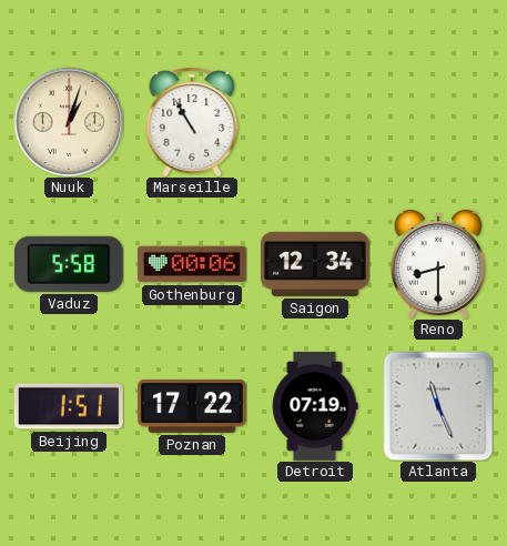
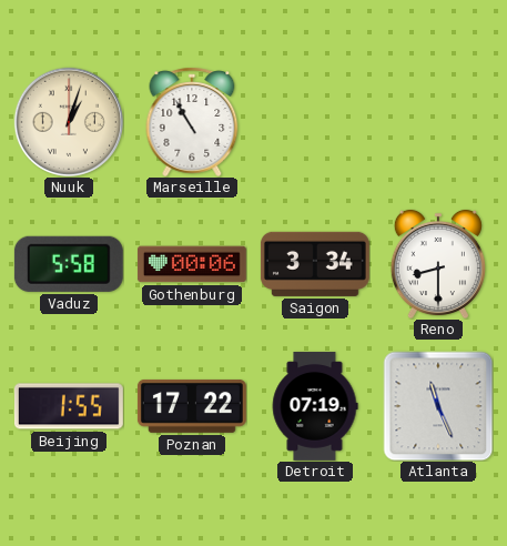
Saigon: 12:34 -> 3:34
Beijing: 1:51 -> 1:55
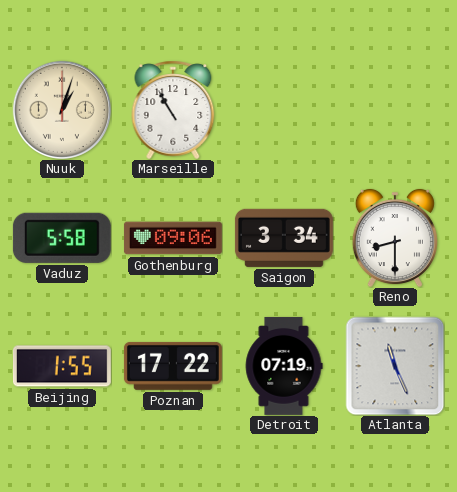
Gothenburg: 00:06 -> 09:06
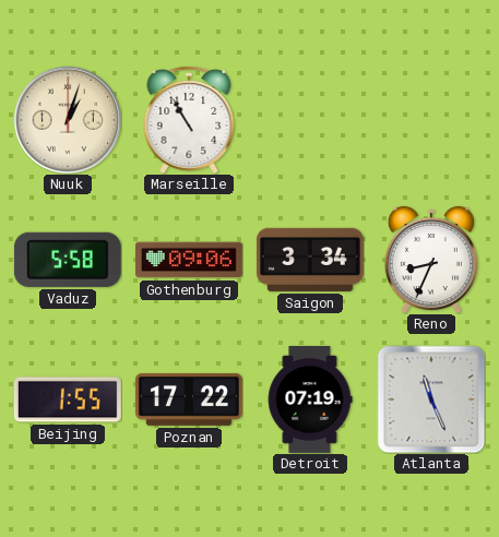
Reno: 8:30 -> 8:34
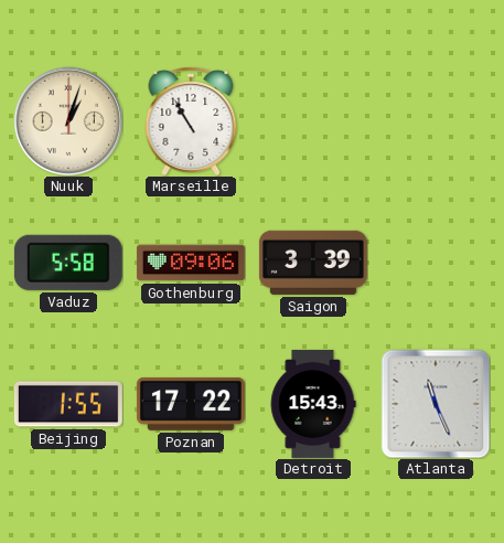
Saigon: 3:34 -> 3:39
Reno: 8:34 -> none
Detroit: 07:19 -> 15:43
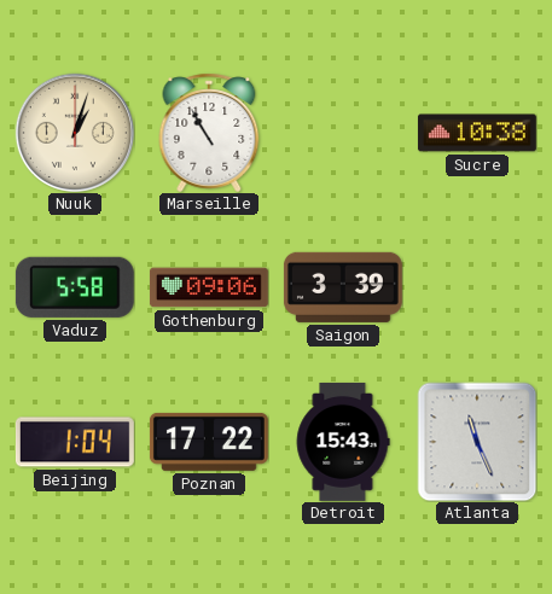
Sucre: none -> 10:38
Beijing: 1:55 -> 1:04
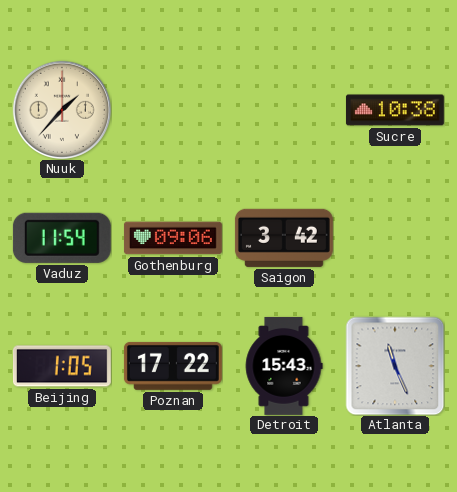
Nuuk: 1:03 -> 1:37
Marseille: 10:55 -> none
Vaduz: 5:58 -> 11:54
Saigon: 3:39 -> 3:42
Beijing: 1:04 -> 1:05
